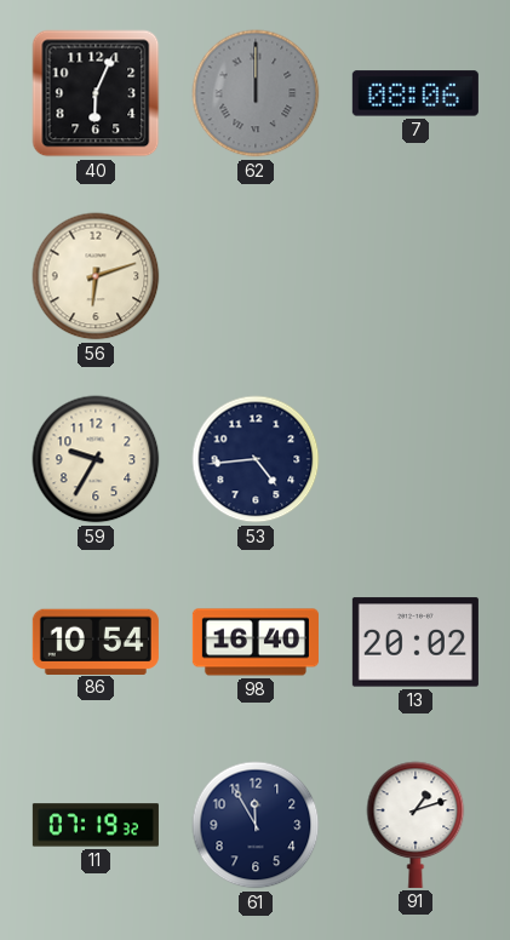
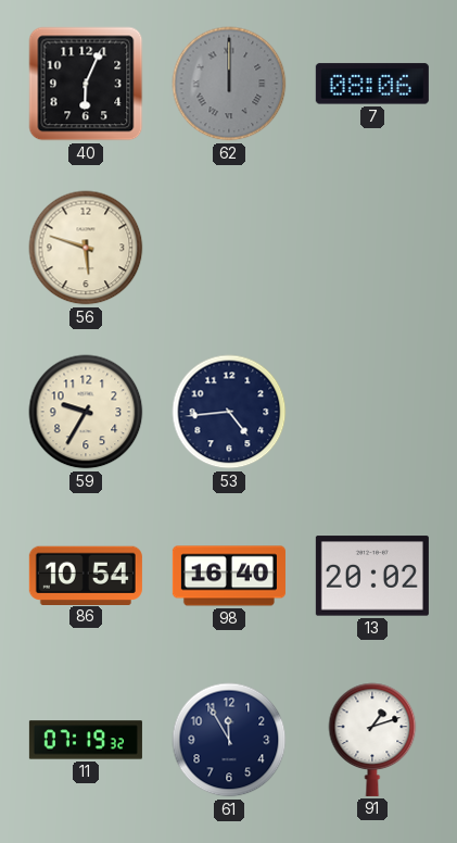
56: 6:12 -> 5:48
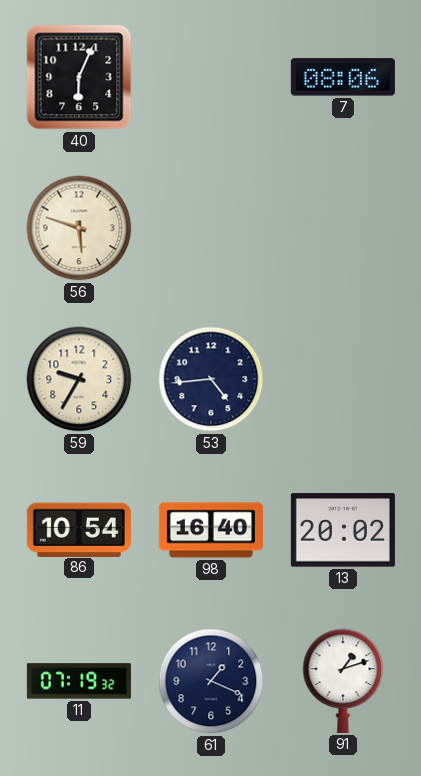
62: 12:00 -> none
61: 11:55 -> 1:19
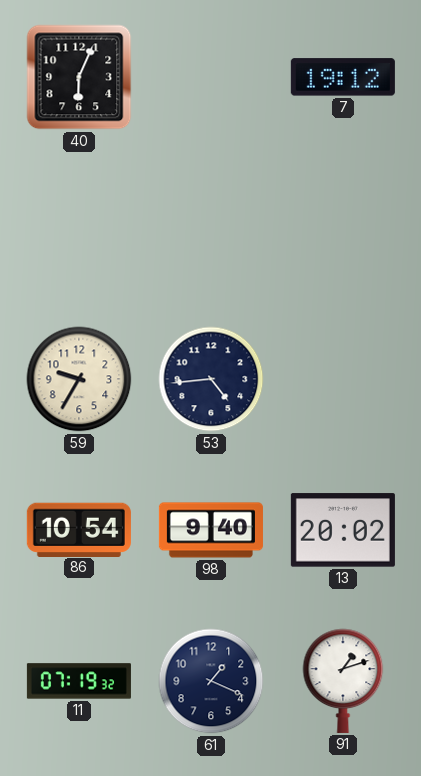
7: 08:06 -> 19:12
56: 5:48 -> none
98: 16:40 -> 9:40
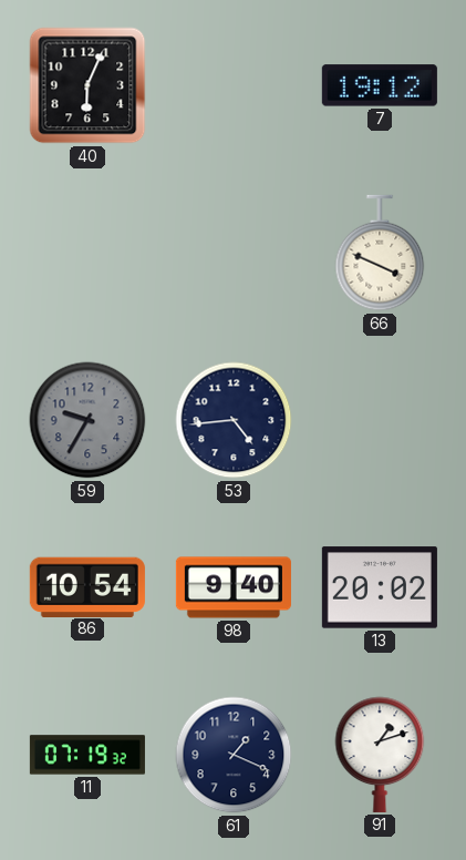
66: none -> 3:49
59 dial: cream -> grey
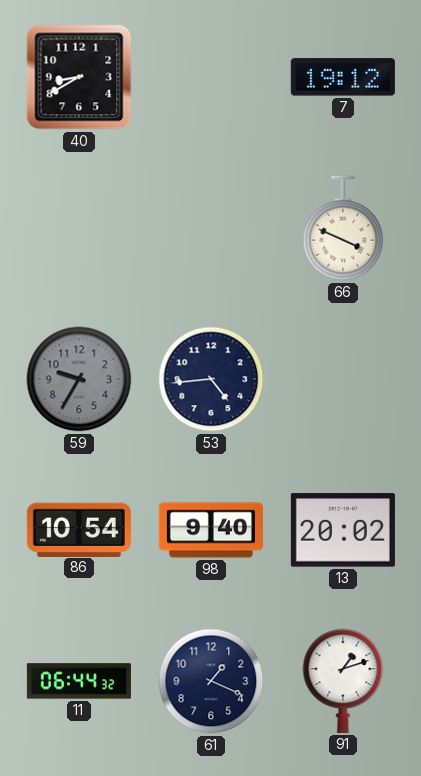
40: 6:04 -> 8:40
11: 07:19 -> 06:44
